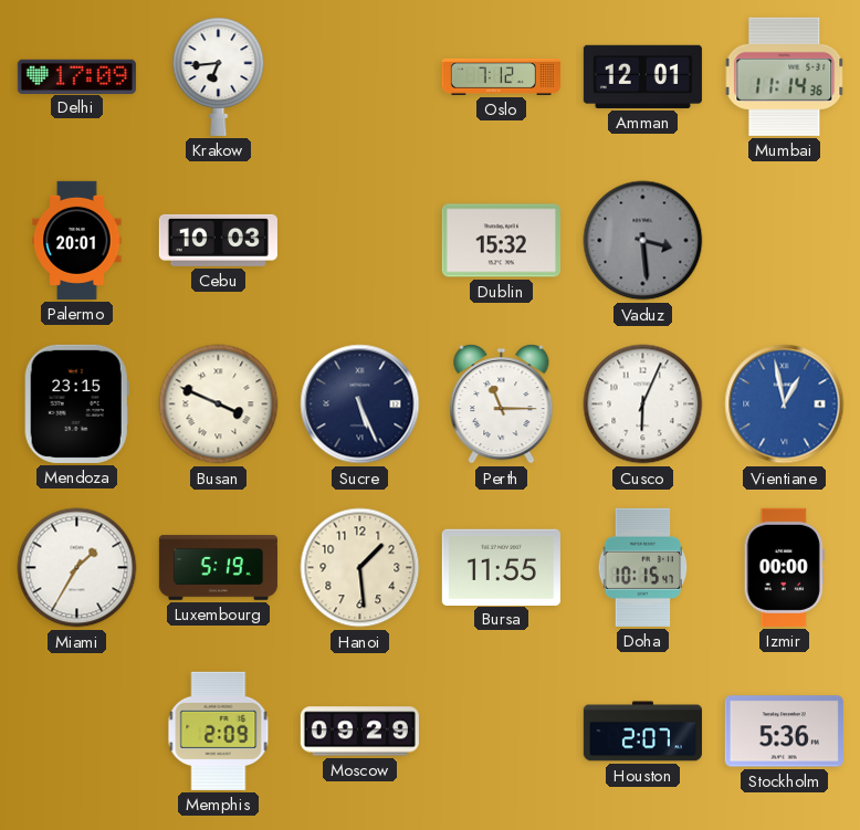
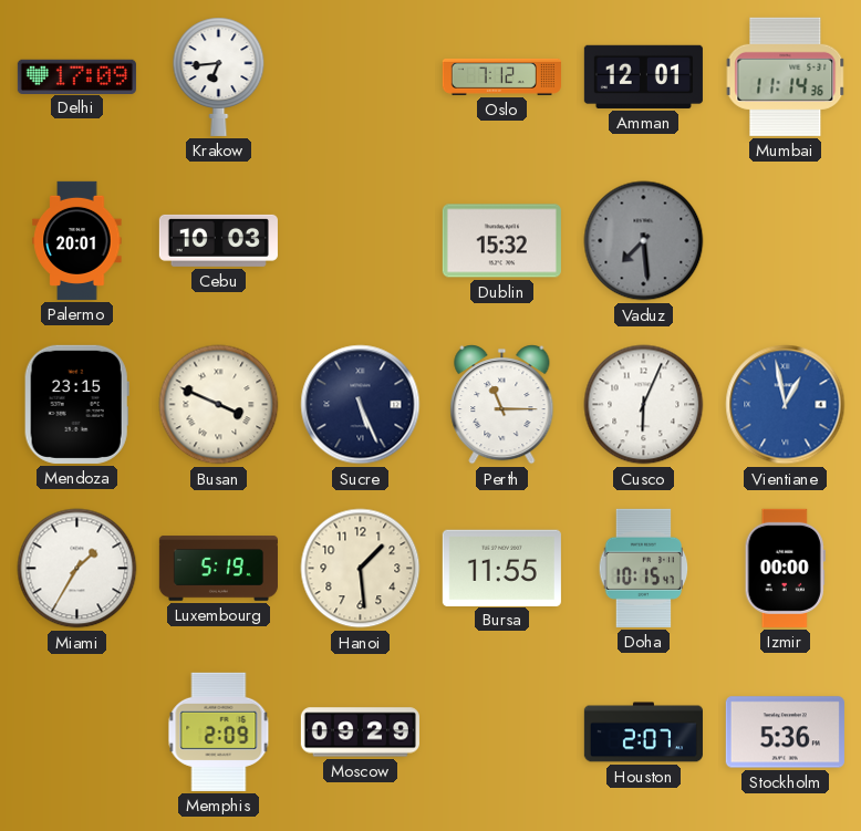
Vaduz: 3:29 -> 7:29
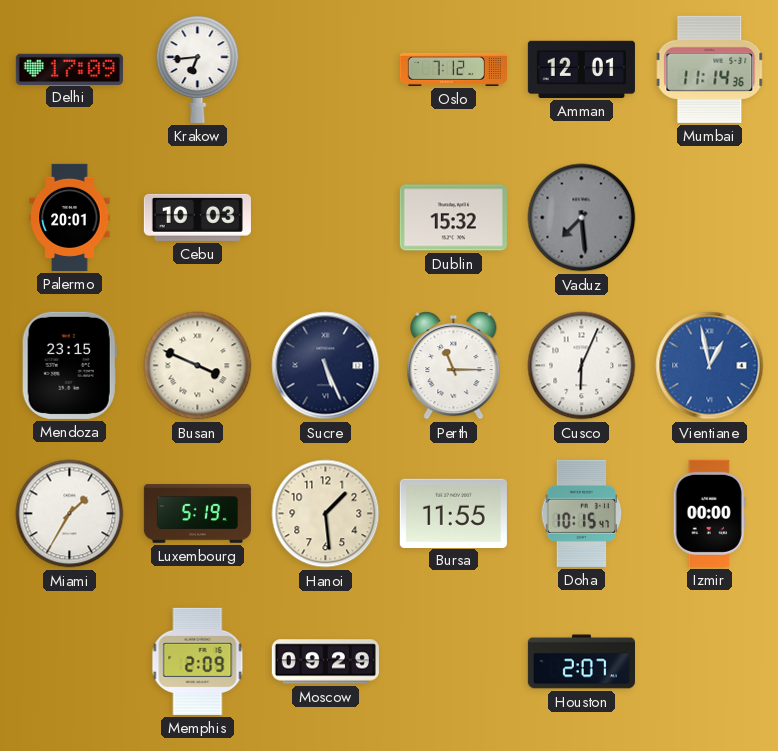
Stockholm: 5:36 -> none
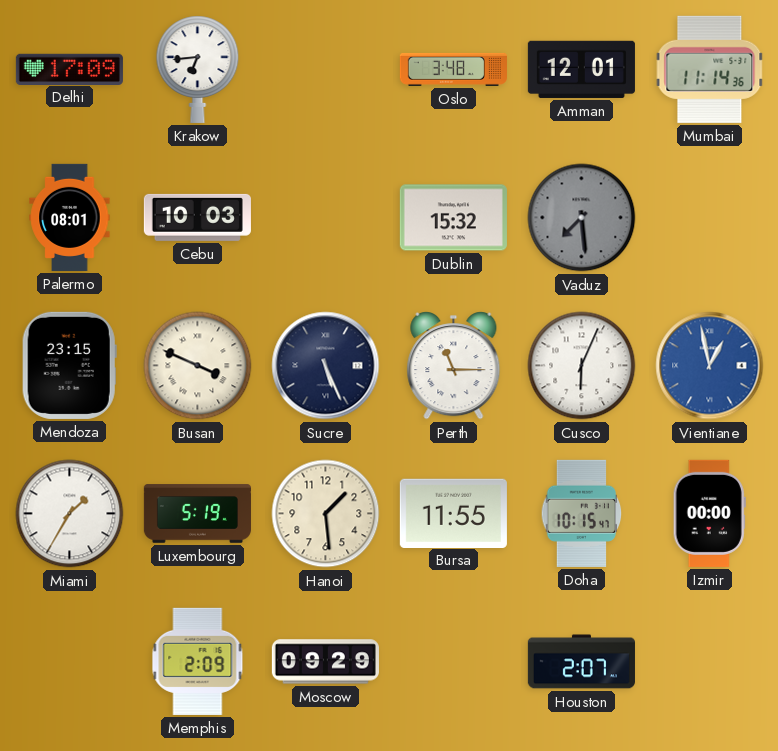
Oslo: 7:12 -> 3:48
Palermo: 20:01 -> 08:01
